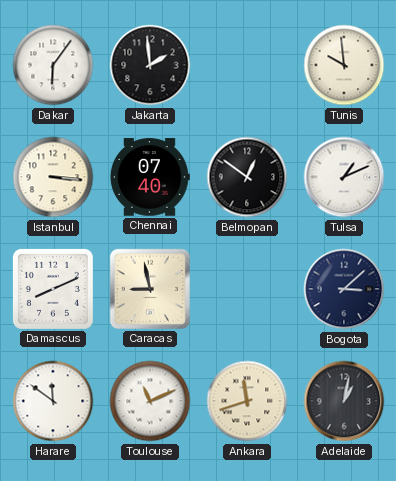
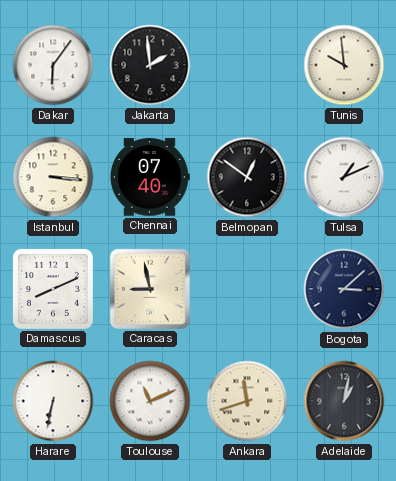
Harare: 11:51 -> 6:32
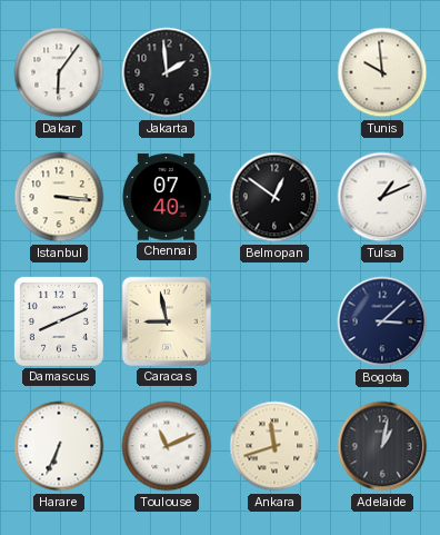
Harare: 6:32 -> 6:34
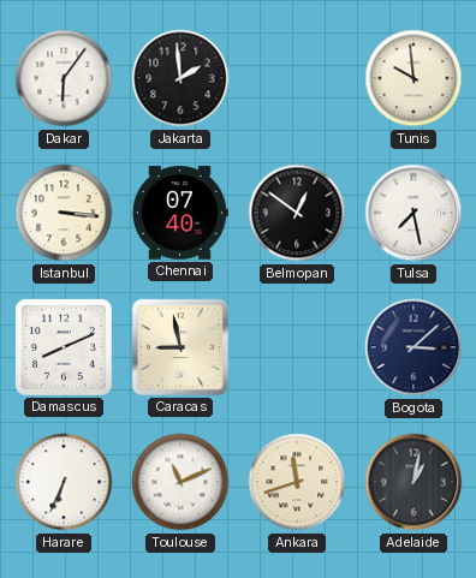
Tulsa: 1:11 -> 7:28
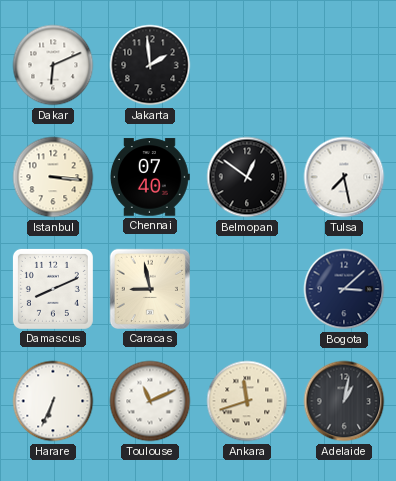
Dakar: 6:06 -> 6:11
Tunis: 9:59 -> none
